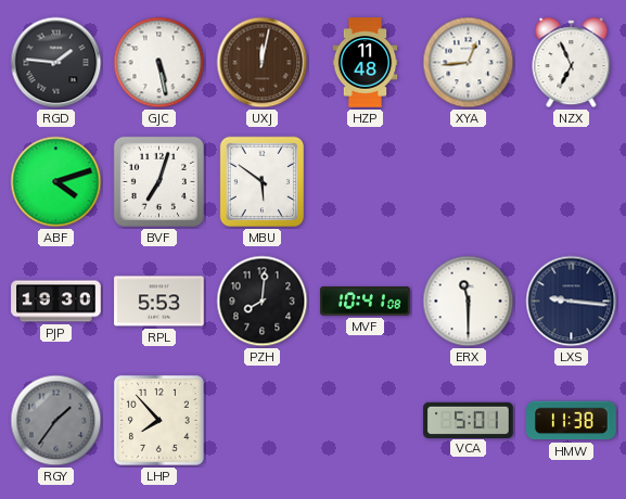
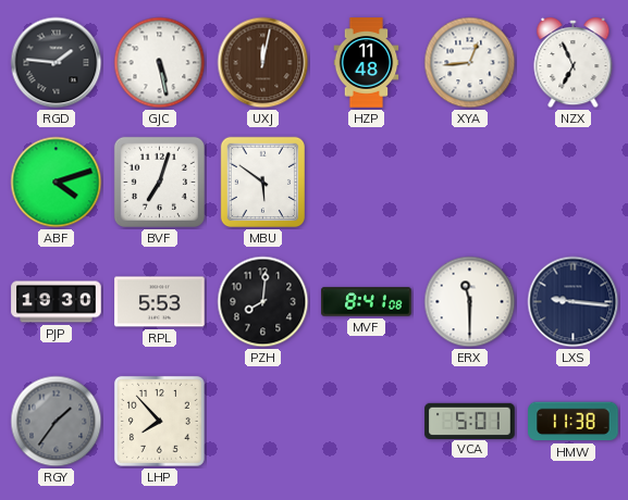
MVF: 10:41 -> 8:41
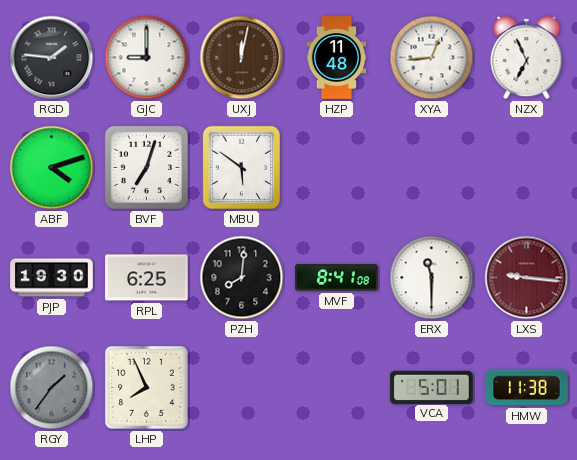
GJC: 5:28 -> 9:00
RPL: 5:53 -> 6:25
LXS dial: navy -> burgundy
LHP: 7:53 -> 7:56
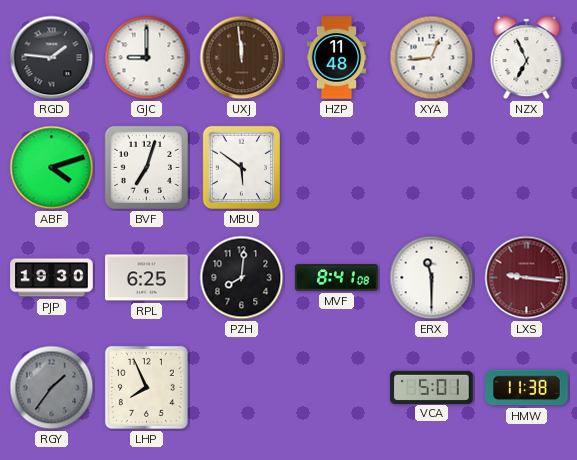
UXJ: 12:02 -> 11:59
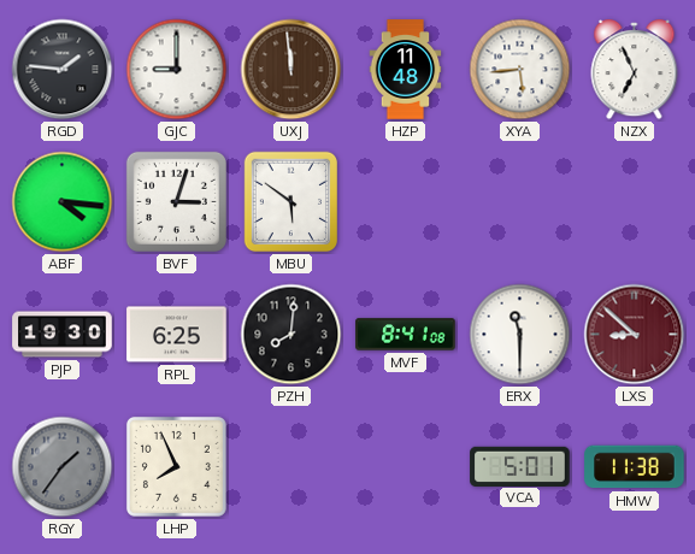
XYA: 12:44 -> 5:44
ABF: 4:12 -> 4:16
BVF: 7:03 -> 3:03
LXS: 9:16 -> 8:52
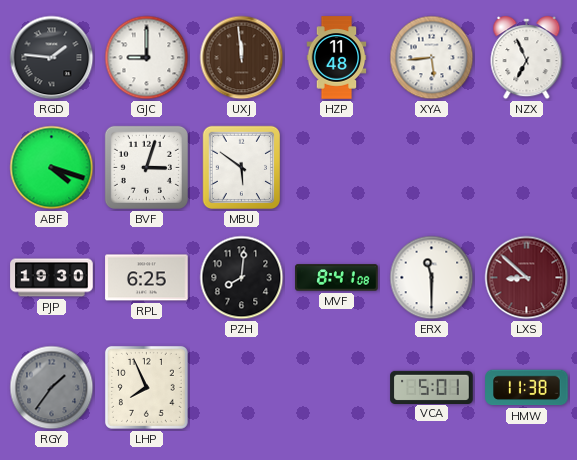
ABF: 4:16 -> 4:18
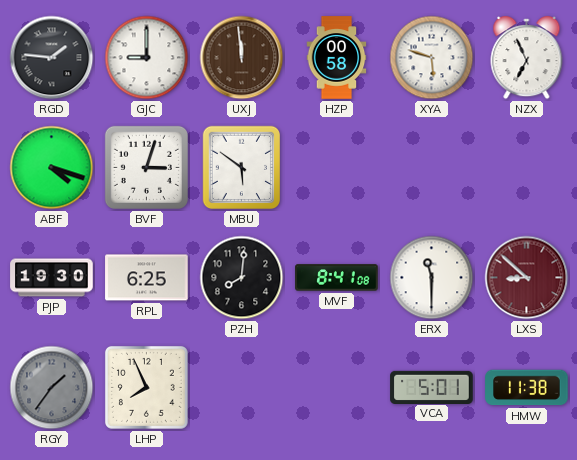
HZP: 11:48 -> 00:58
XYA: 5:44 -> 5:48
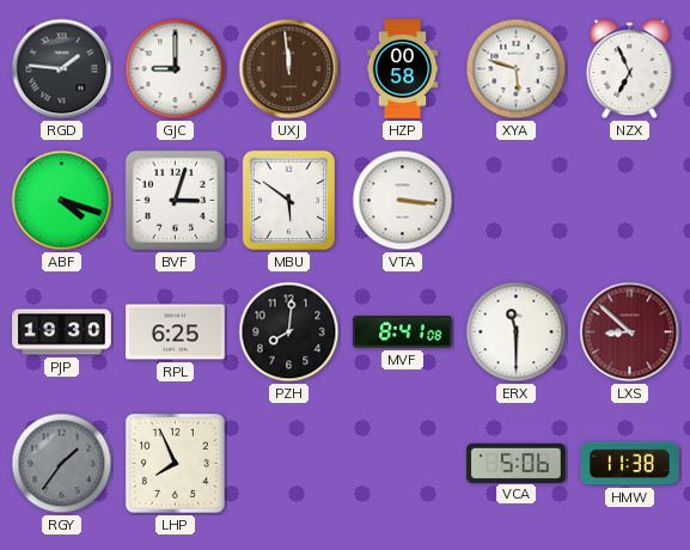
VTA: none -> 3:16
VCA: 5:01 -> 5:06
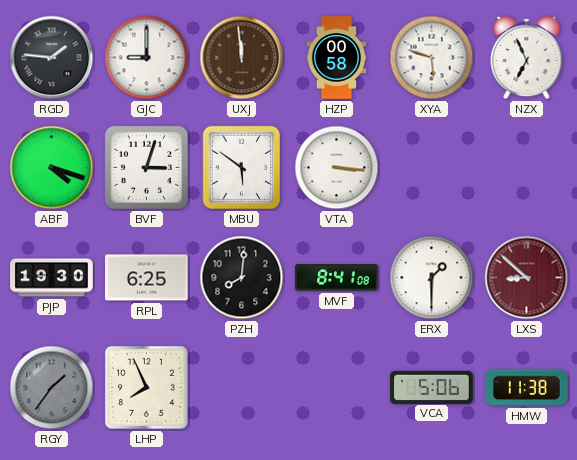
ERX: 11:30 -> 1:30
